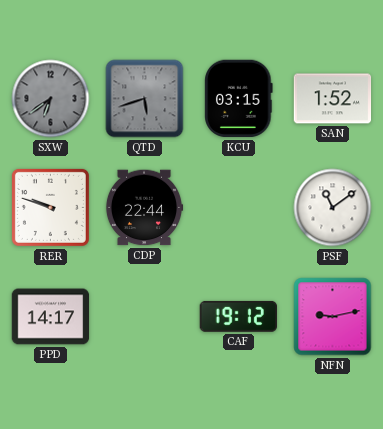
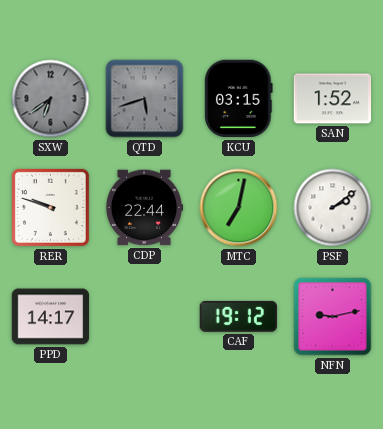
MTC: none -> 7:02
PSF: 11:09 -> 2:09
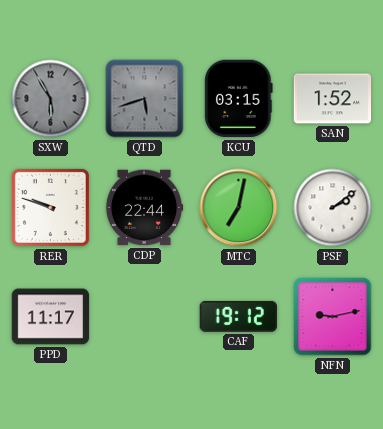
SXW: 6:39 -> 5:55
PPD: 14:17 -> 11:17
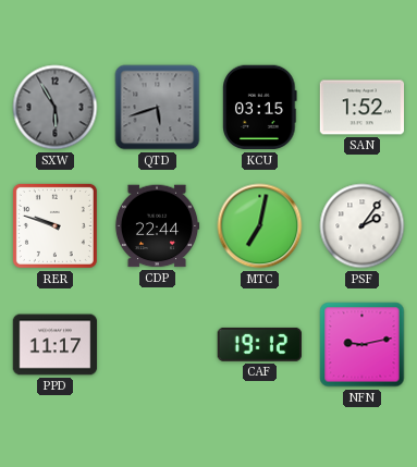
PSF: 2:09 -> 2:06
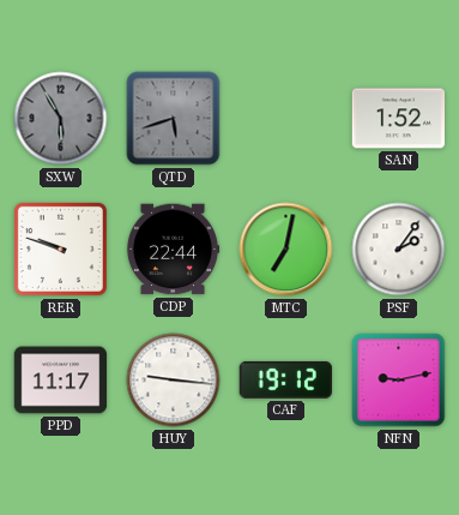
KCU: 03:15 -> none
HUY: none -> 9:16
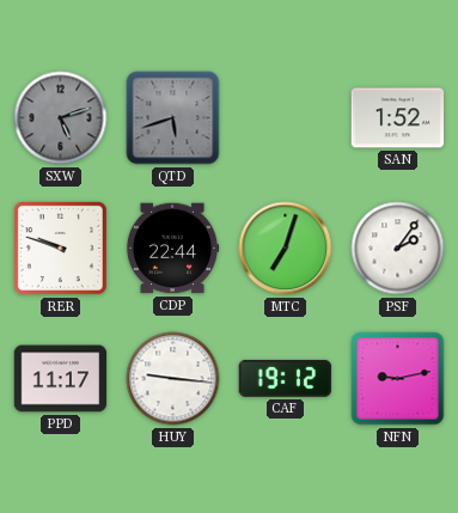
SXW: 5:55 -> 5:12
MTC: 7:02 -> 7:03
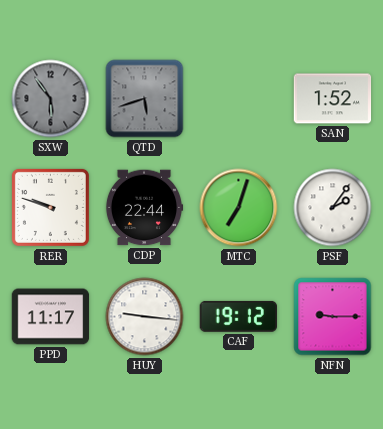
SXW: 5:12 -> 5:54
NFN: 9:13 -> 9:15
